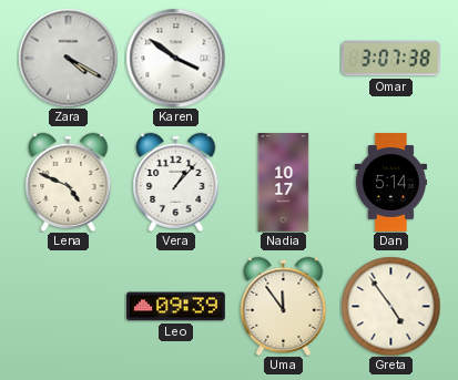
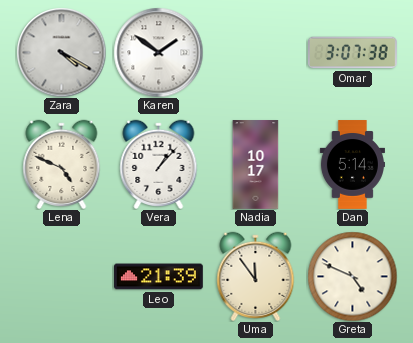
Karen: 3:51 -> 1:51
Leo: 09:39 -> 21:39
Greta: 4:54 -> 4:49
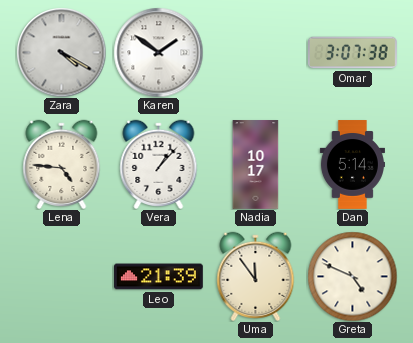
Lena: 4:49 -> 4:46
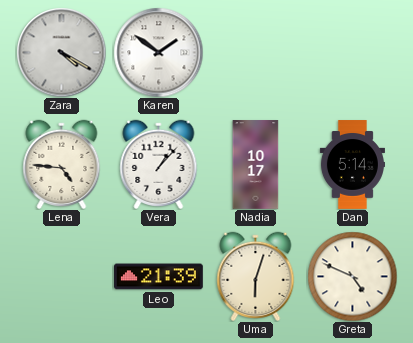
Omar: 3:07 -> none
Uma: 11:54 -> 6:03
